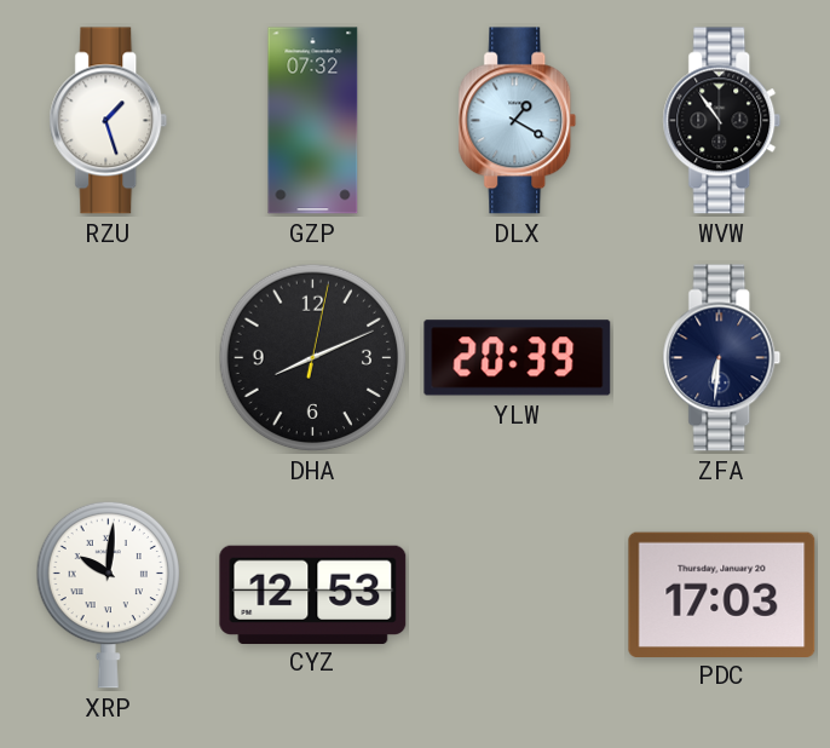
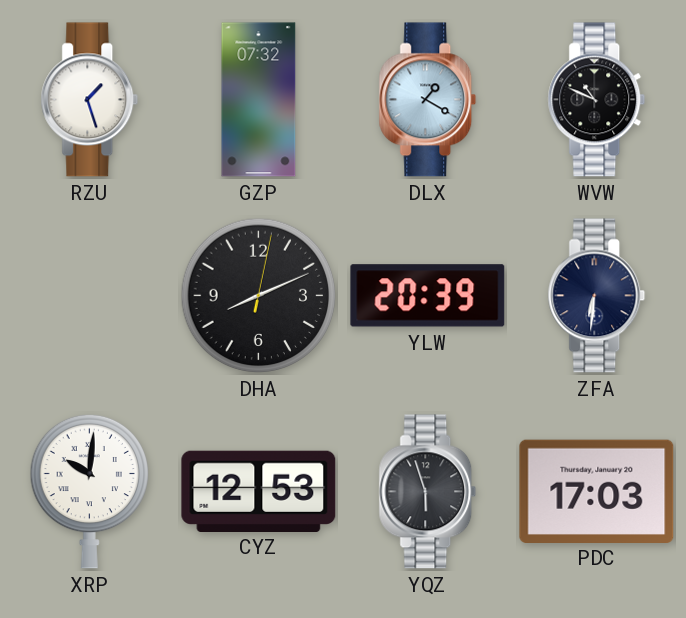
WVW: 10:54 -> 10:49
YQZ: none -> 5:57
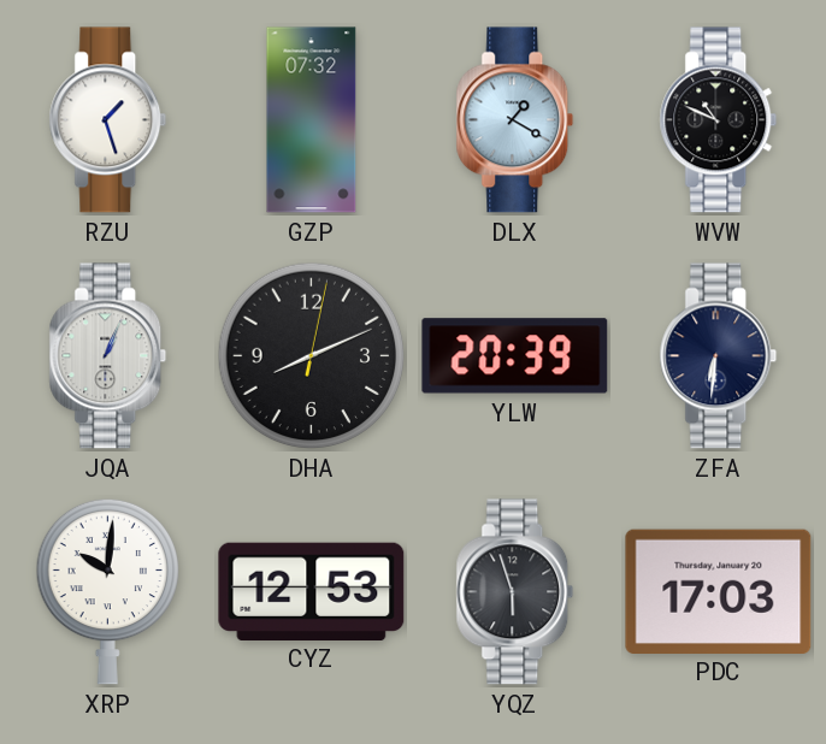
JQA: none -> 1:04
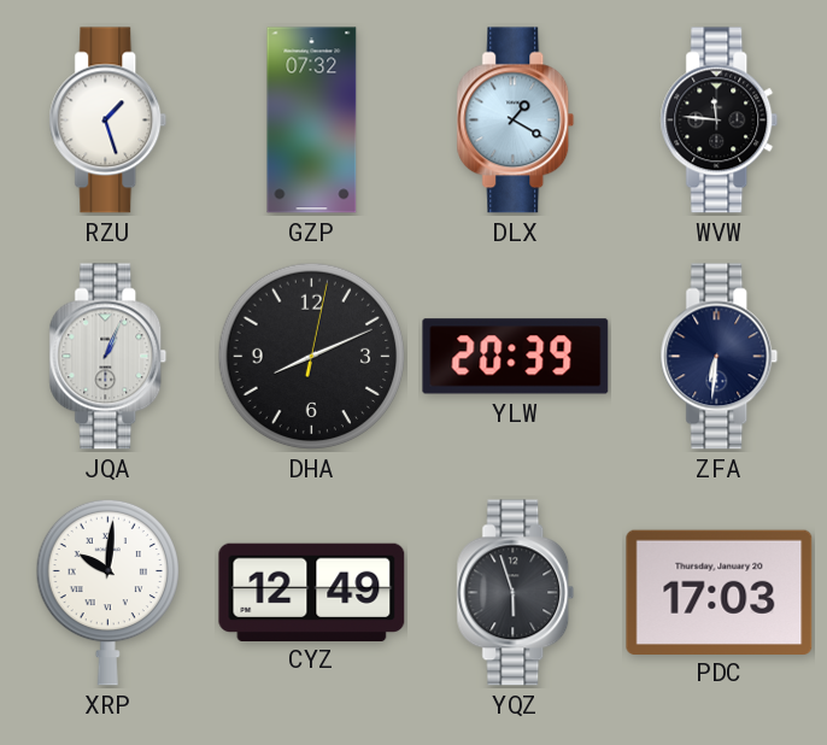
WVW: 10:49 -> 11:46
CYZ: 12:53 -> 12:49
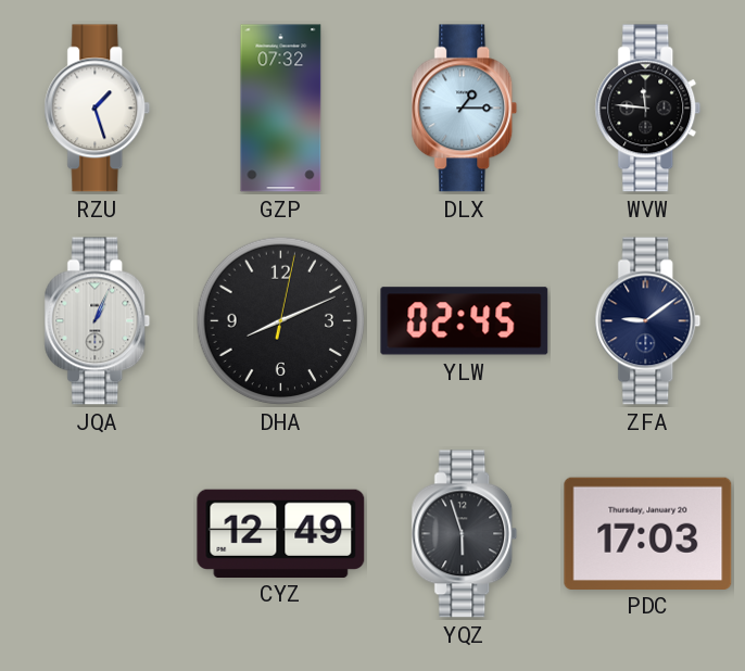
DLX: 1:20 -> 1:15
YLW: 20:39 -> 02:45
ZFA: 6:31 -> 9:09
XRP: 10:01 -> none
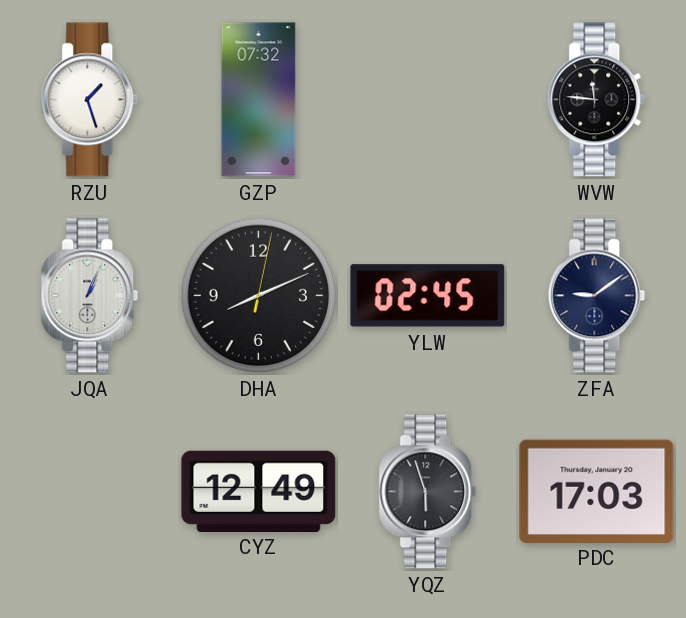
DLX: 1:15 -> none
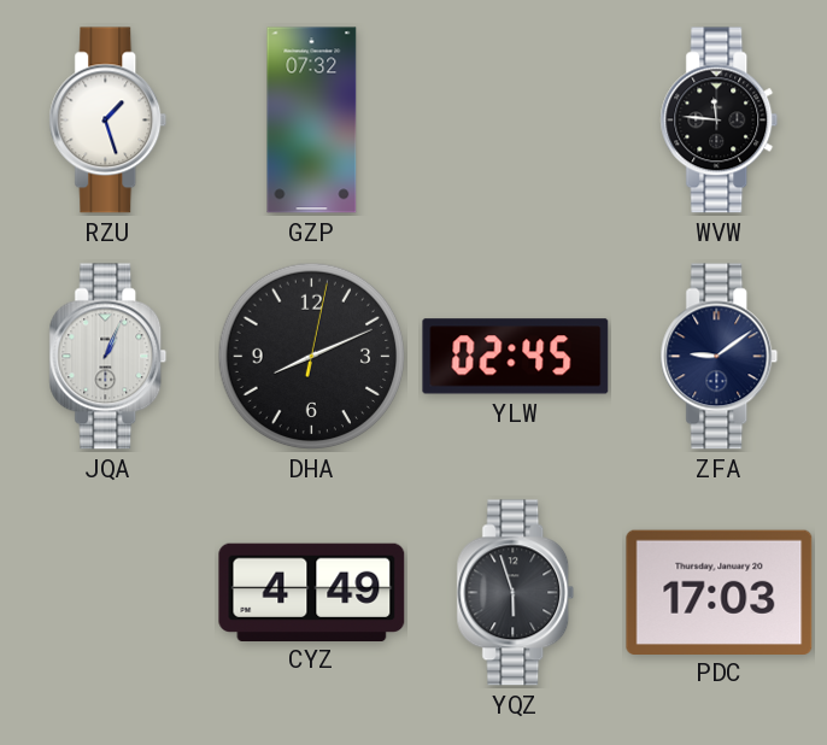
CYZ: 12:49 -> 4:49
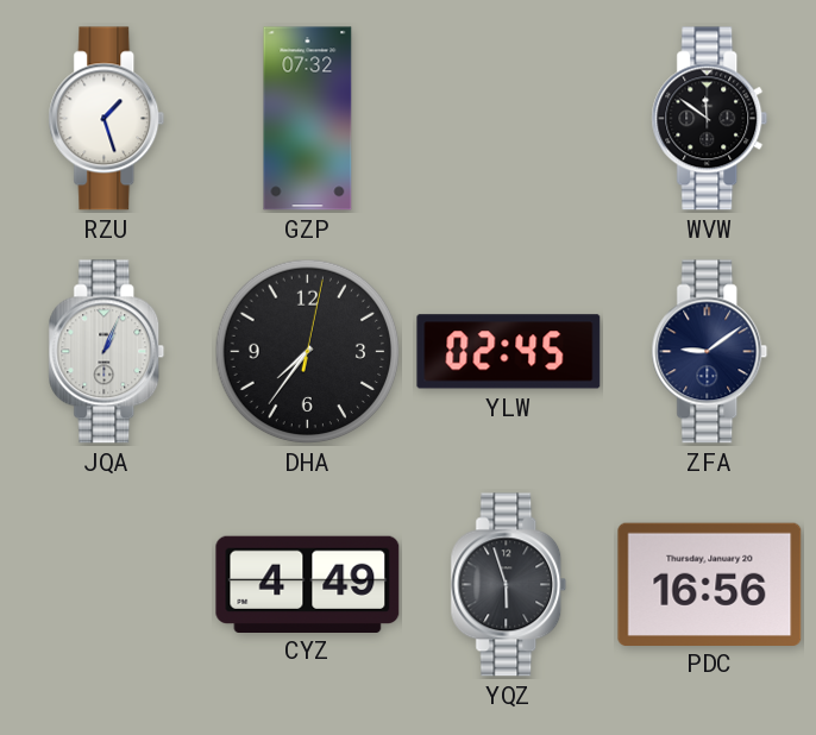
WVW: 11:46 -> 11:51
DHA: 8:11 -> 7:36
PDC: 17:03 -> 16:56
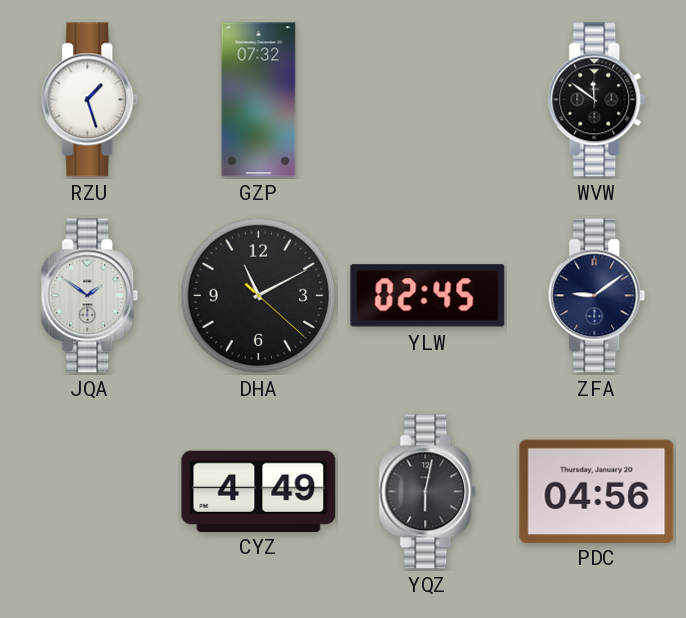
JQA: 1:04 -> 1:51
DHA: 7:36 -> 11:10
YQZ: 5:57 -> 6:02
PDC: 16:56 -> 04:56
